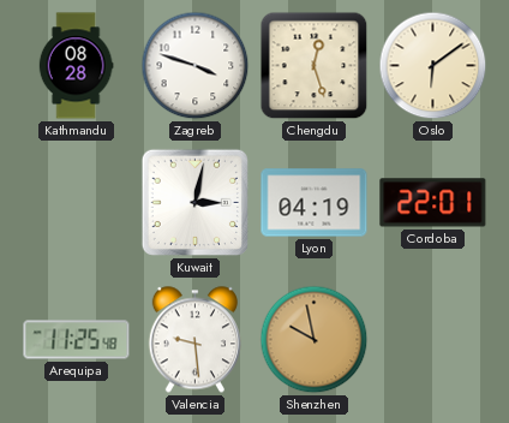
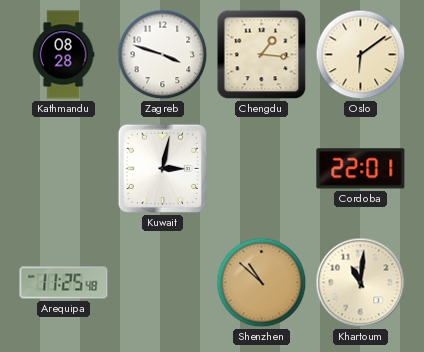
Chengdu: 12:27 -> 1:16
Lyon: 04:19 -> none
Valencia: 9:29 -> none
Shenzhen: 9:58 -> 10:52
Khartoum: none -> 11:01
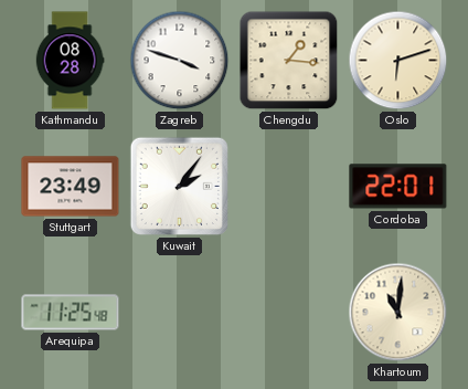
Oslo: 6:09 -> 6:12
Stuttgart: none -> 23:49
Kuwait: 3:02 -> 2:06
Shenzhen: 10:52 -> none
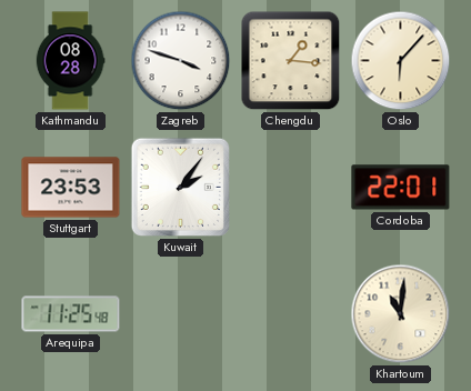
Oslo: 6:12 -> 6:07
Stuttgart: 23:49 -> 23:53
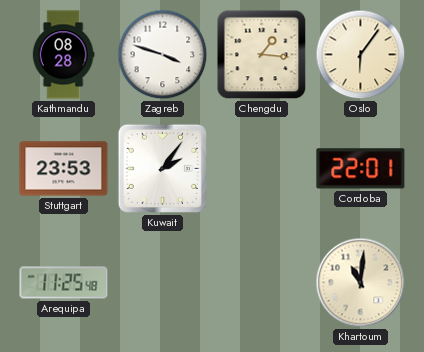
Oslo: 6:07 -> 6:06
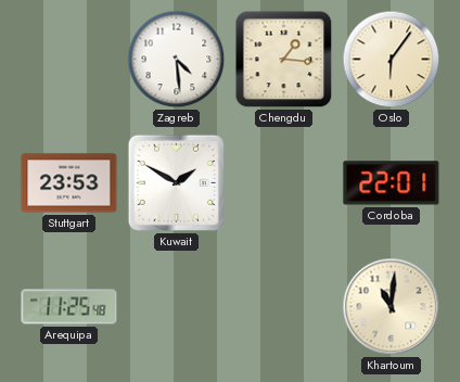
Kathmandu: 08:28 -> none
Zagreb: 3:48 -> 4:29
Kuwait: 2:06 -> 1:50
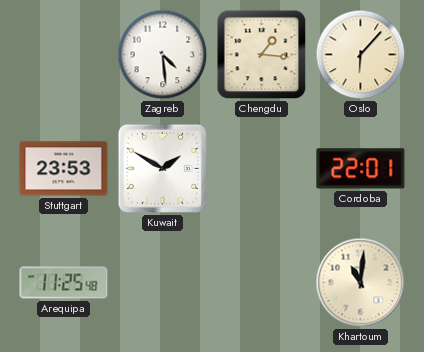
Oslo: 6:06 -> 6:07
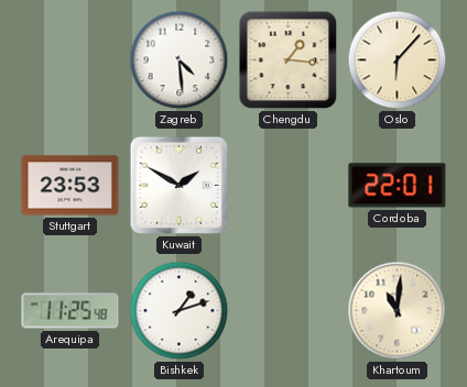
Bishkek: none -> 1:12
